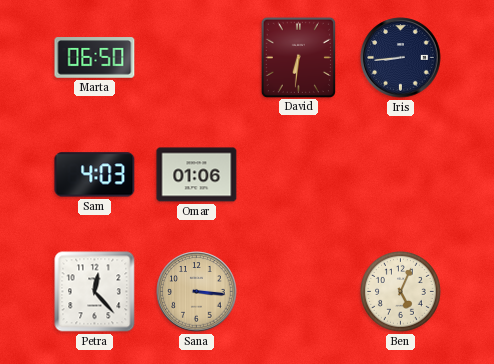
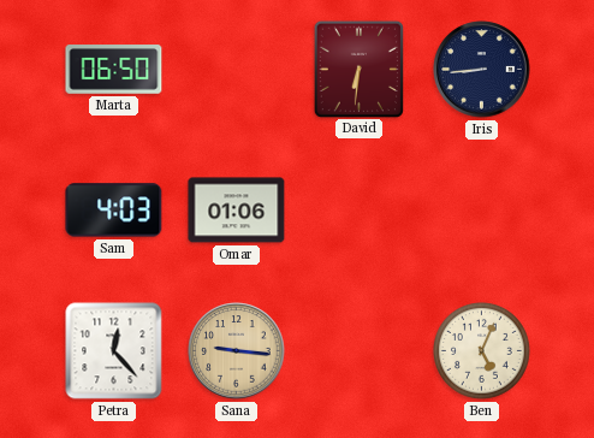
Sana: 3:16 -> 9:16
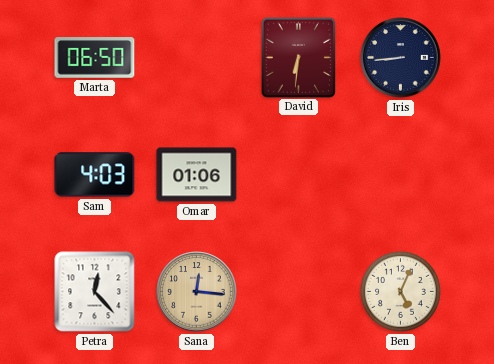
Sana: 9:16 -> 12:16
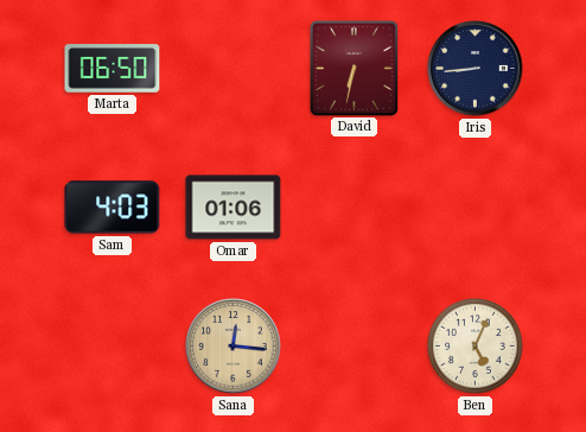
David: 6:31 -> 6:32
Petra: 12:23 -> none
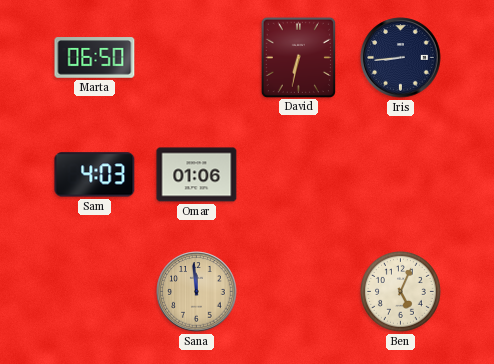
Sana: 12:16 -> 11:59
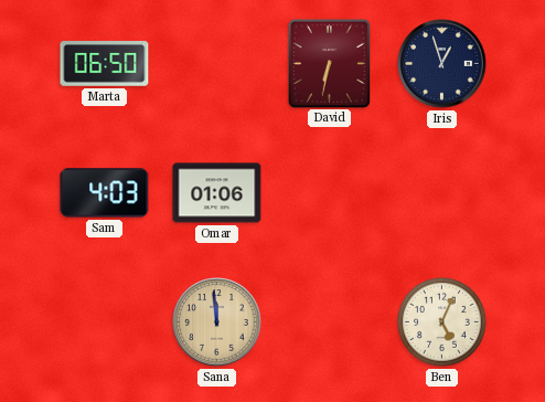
Iris: 8:44 -> 12:57
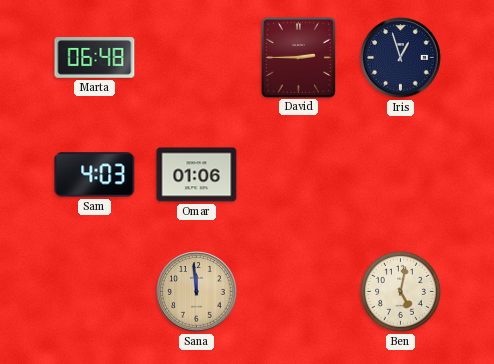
Marta: 06:50 -> 06:48
David: 6:32 -> 2:45
Ben: 5:04 -> 5:02
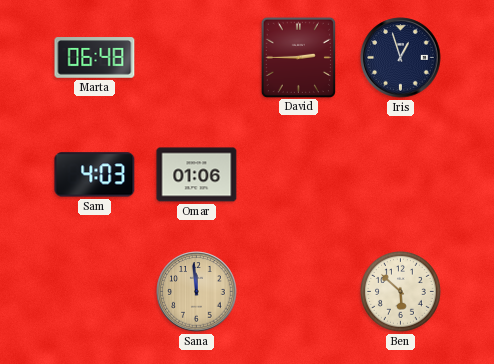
Ben: 5:02 -> 5:52
